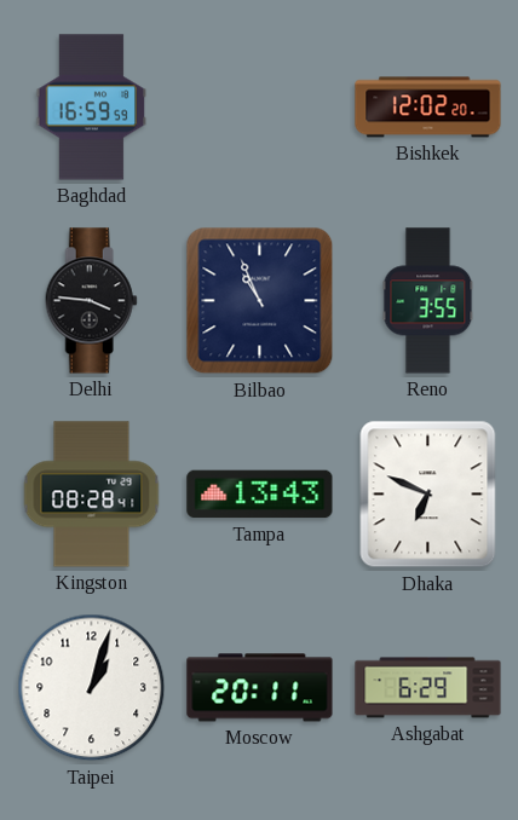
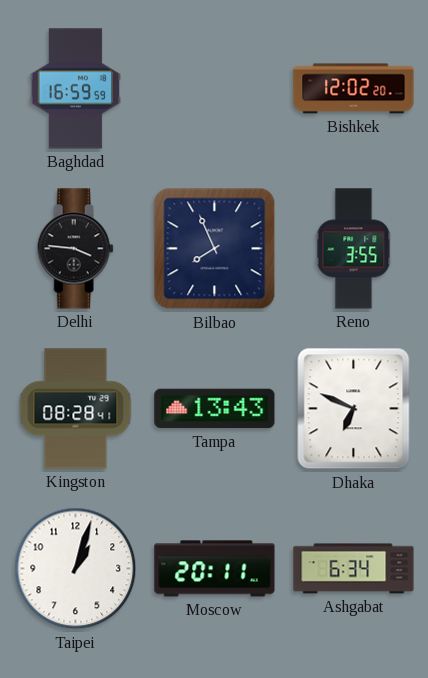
Bilbao: 10:56 -> 7:56
Ashgabat: 6:29 -> 6:34
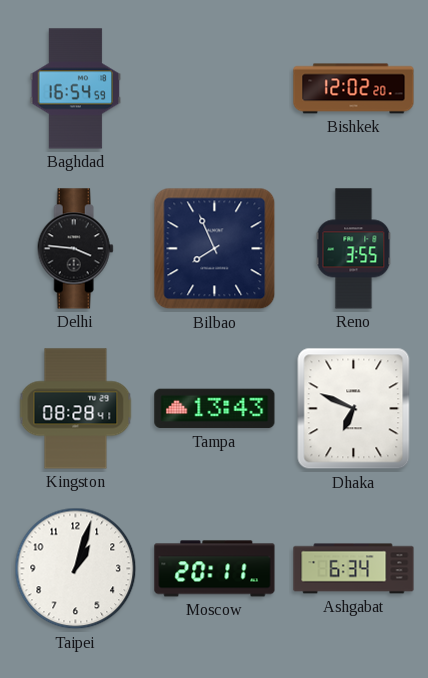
Baghdad: 16:59 -> 16:54
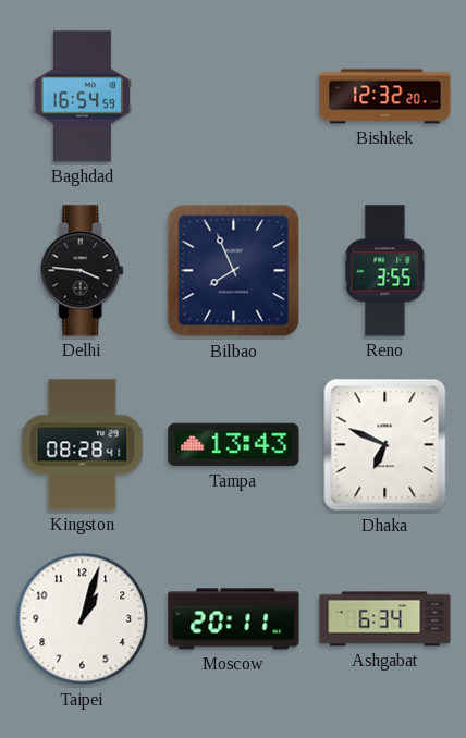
Bishkek: 12:02 -> 12:32
